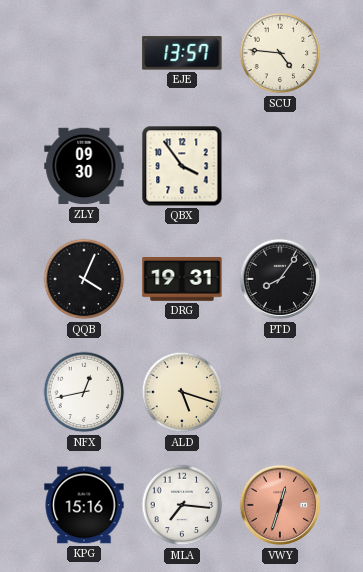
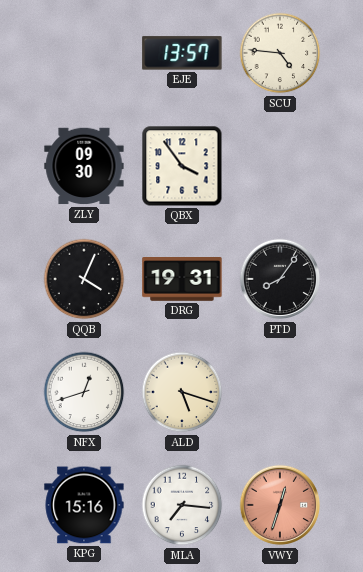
NFX: 12:43 -> 12:42
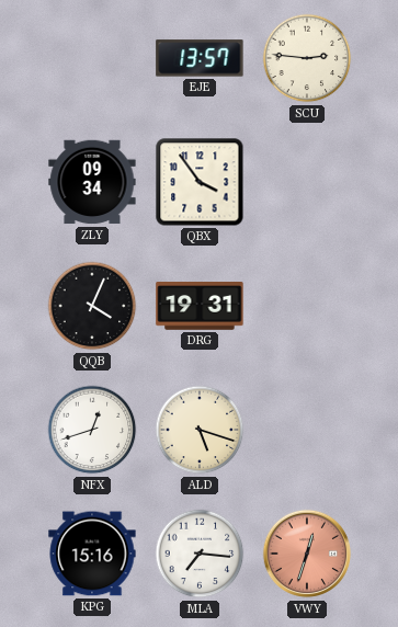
SCU: 4:46 -> 2:46
ZLY: 09:30 -> 09:34
PTD: 8:06 -> none
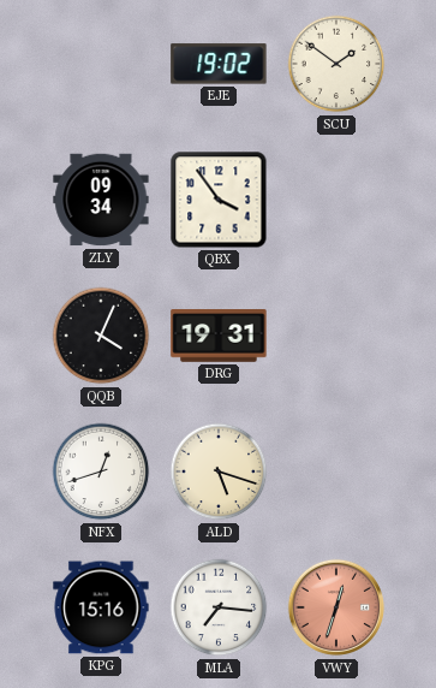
EJE: 13:57 -> 19:02
SCU: 2:46 -> 1:51
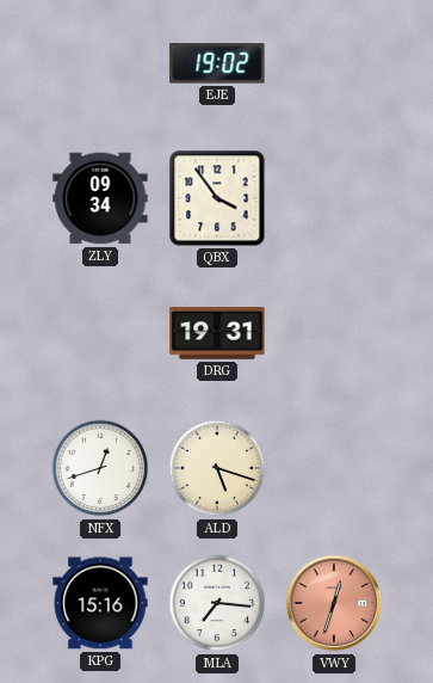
SCU: 1:51 -> none
QQB: 4:04 -> none
